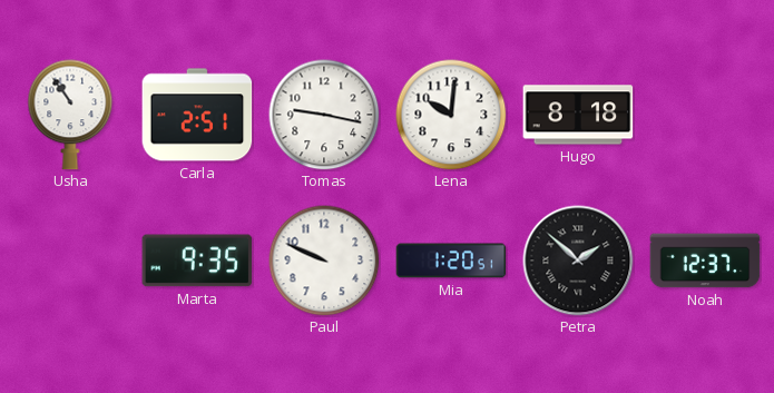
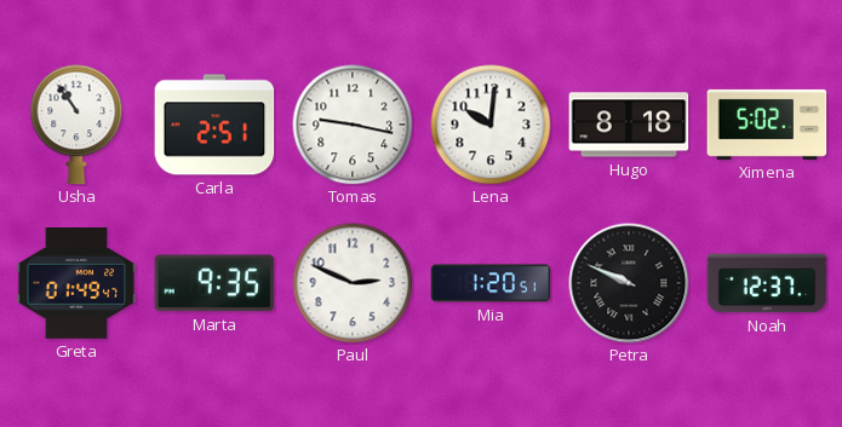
Ximena: none -> 5:02
Greta: none -> 01:49
Paul: 9:49 -> 2:49
Petra: 1:52 -> 9:49
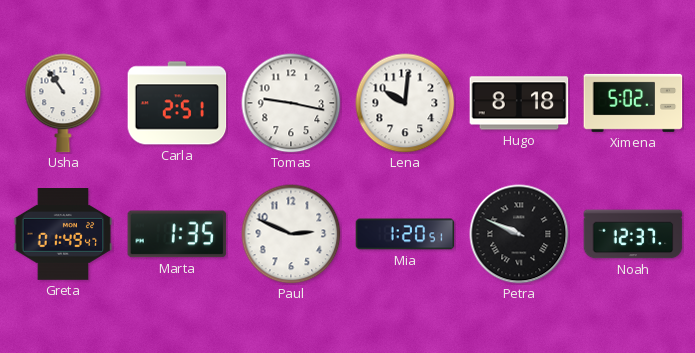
Marta: 9:35 -> 1:35
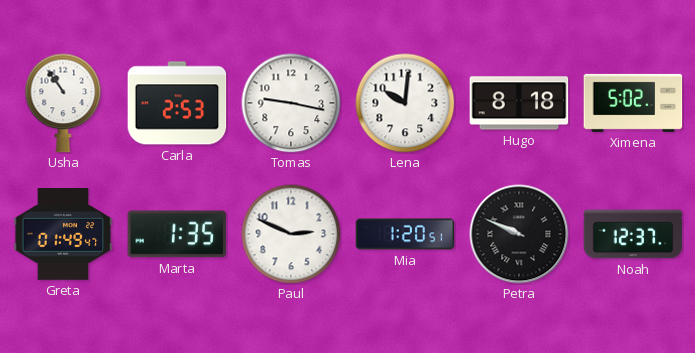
Carla: 2:51 -> 2:53
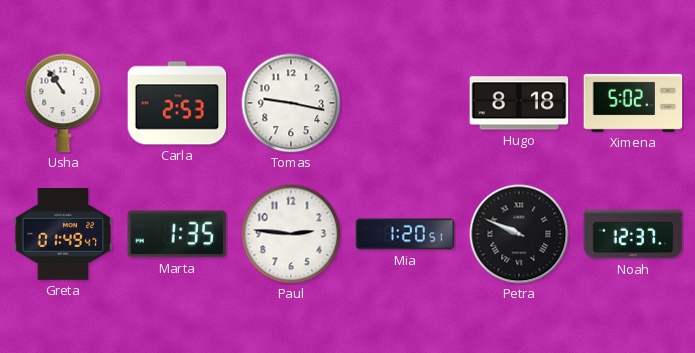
Lena: 10:01 -> none
Paul: 2:49 -> 2:46
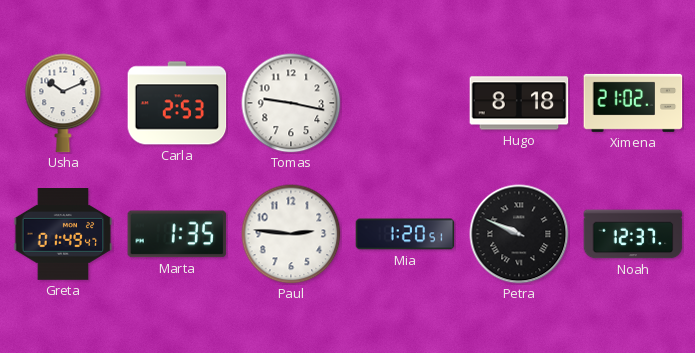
Usha: 10:54 -> 10:11
Ximena: 5:02 -> 21:02
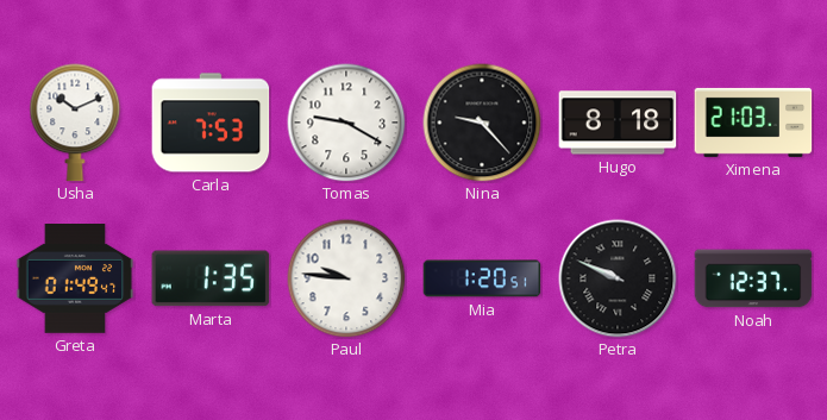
Carla: 2:53 -> 7:53
Tomas: 9:17 -> 9:20
Nina: none -> 9:23
Ximena: 21:02 -> 21:03
Paul: 2:46 -> 9:46
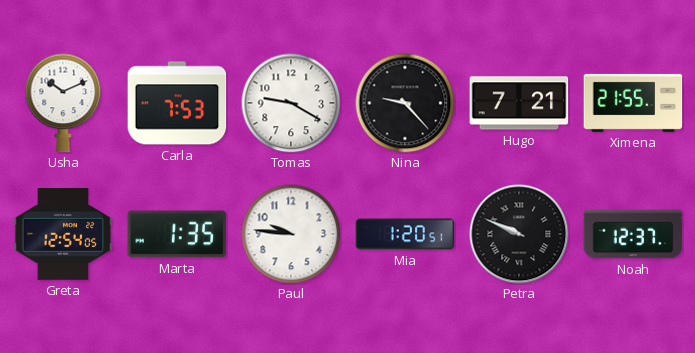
Hugo: 8:18 -> 7:21
Ximena: 21:03 -> 21:55
Greta: 01:49 -> 12:54
